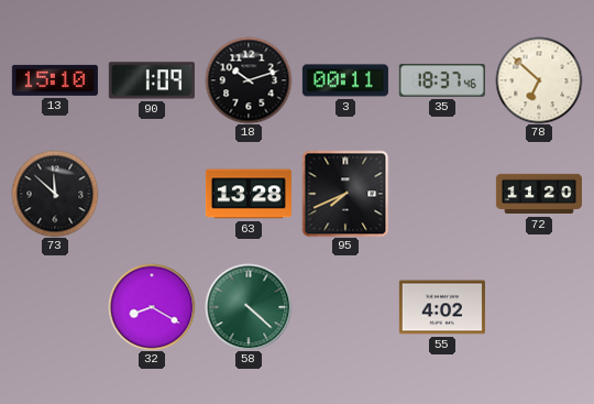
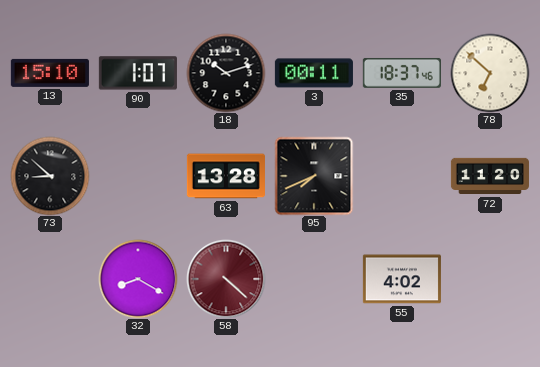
90: 1:09 -> 1:07
73: 11:52 -> 8:52
58 dial: green -> burgundy
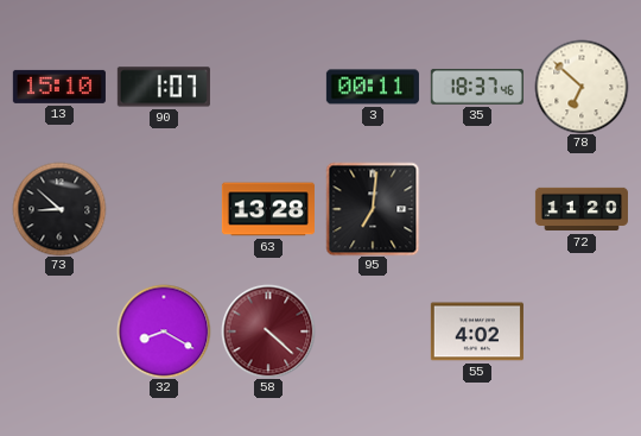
18: 10:12 -> none
95: 7:41 -> 7:01
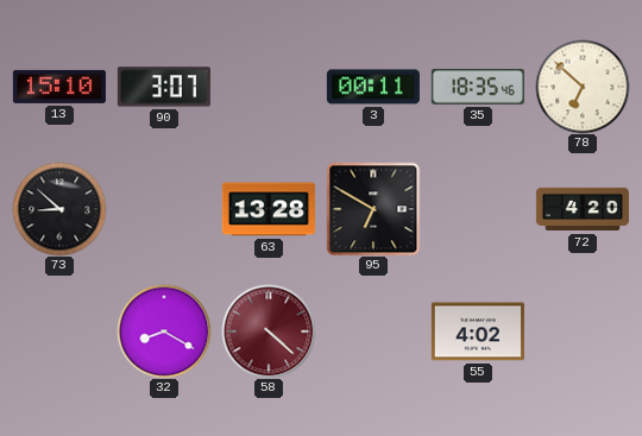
90: 1:07 -> 3:07
35: 18:37 -> 18:35
95: 7:01 -> 6:50
72: 11:20 -> 4:20
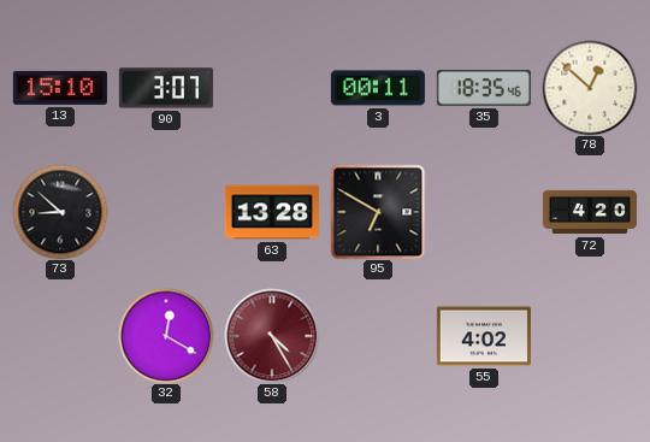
78: 6:52 -> 12:52
32: 8:20 -> 12:20
58: 4:22 -> 4:25
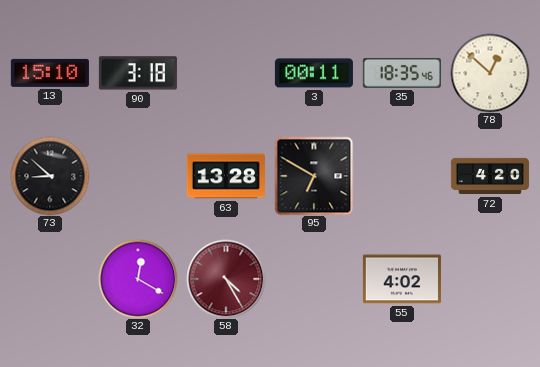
90: 3:07 -> 3:18
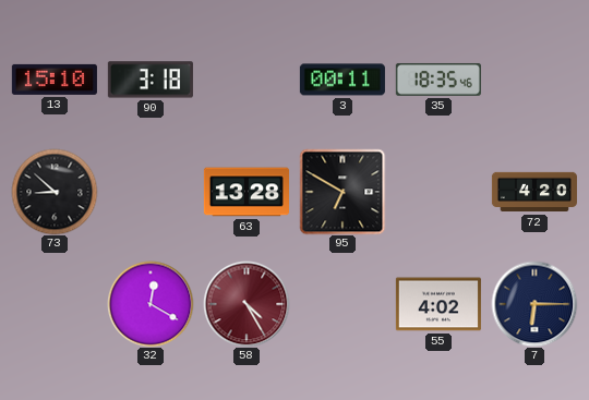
78: 12:52 -> none
7: none -> 6:15
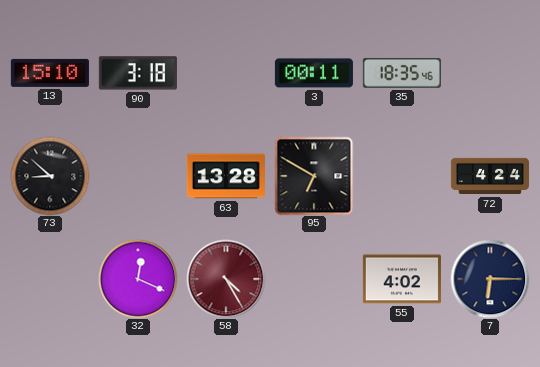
72: 4:20 -> 4:24
32: 12:20 -> 12:19
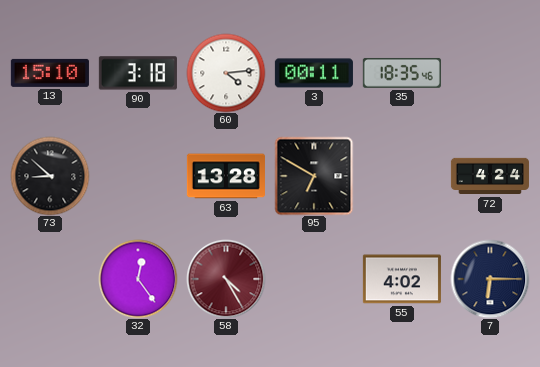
60: none -> 4:14
32: 12:19 -> 12:24
